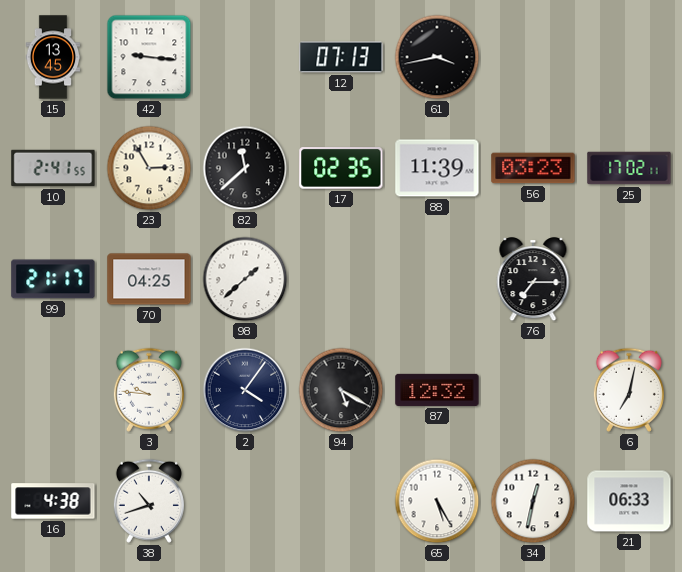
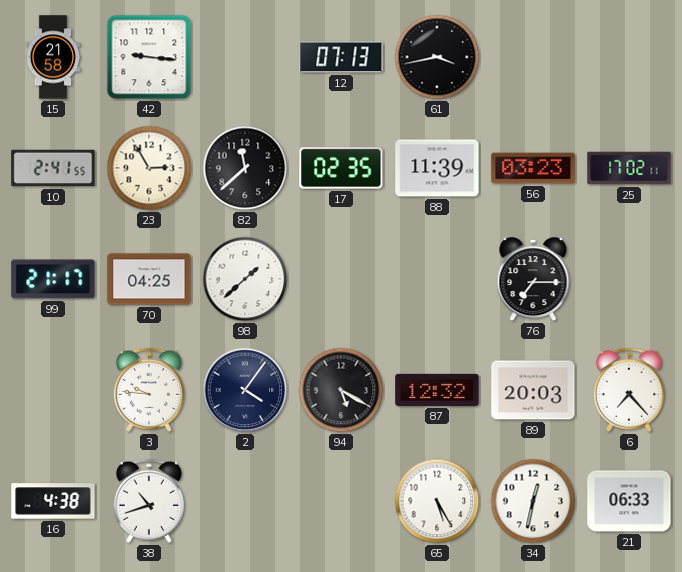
15: 13:45 -> 21:58
89: none -> 20:03
6: 7:02 -> 7:23
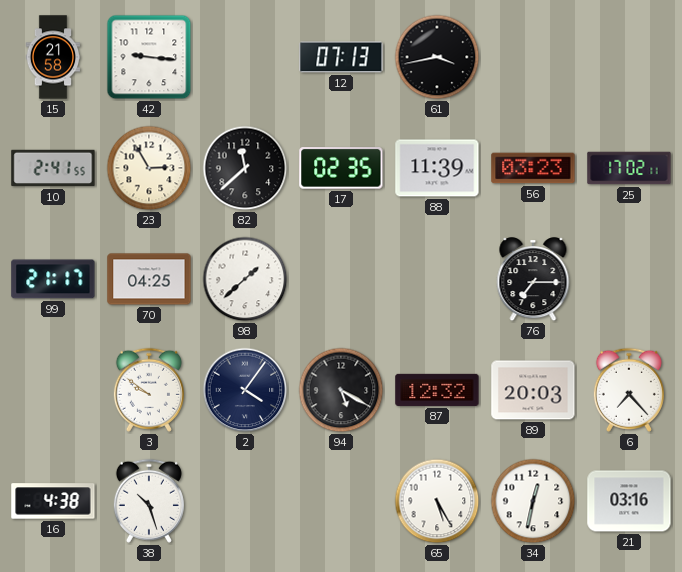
3: 9:46 -> 9:51
38: 10:42 -> 10:27
21: 06:33 -> 03:16
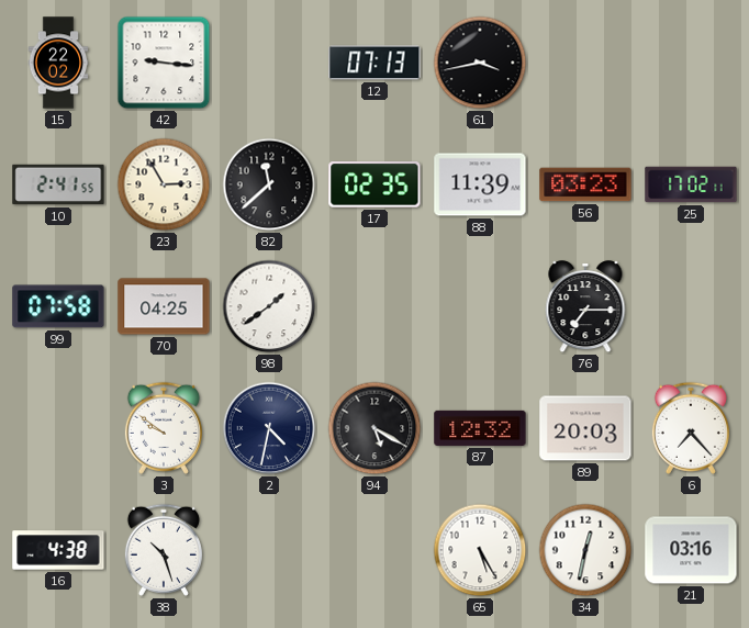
15: 21:58 -> 22:02
99: 21:17 -> 07:58
98: 1:38 -> 1:39
2: 4:06 -> 4:32
